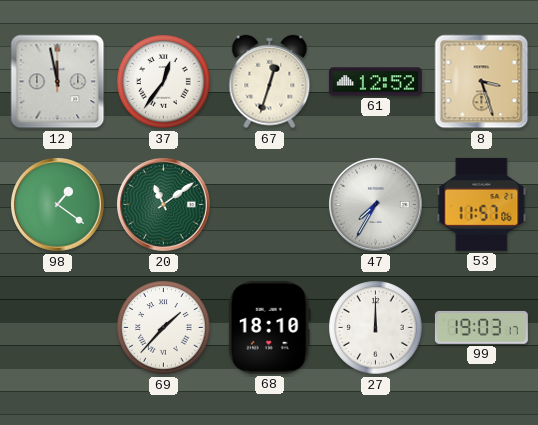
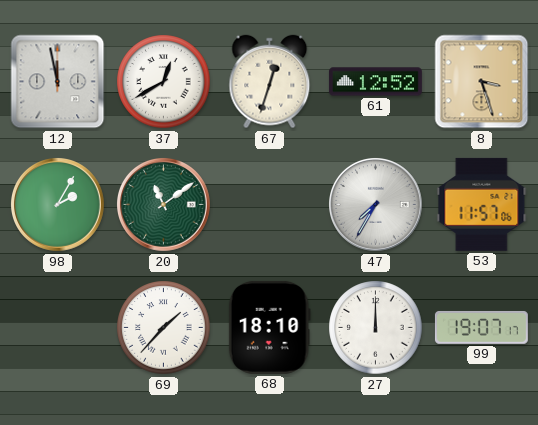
37: 12:36 -> 12:40
98: 1:21 -> 2:05
99: 19:03 -> 19:07
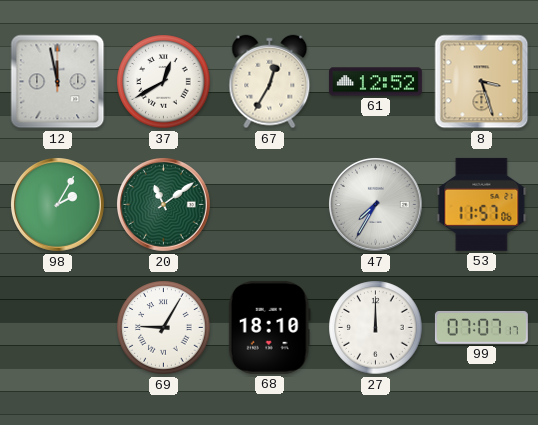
67: 12:33 -> 12:35
69: 1:37 -> 9:05
99: 19:07 -> 07:07
